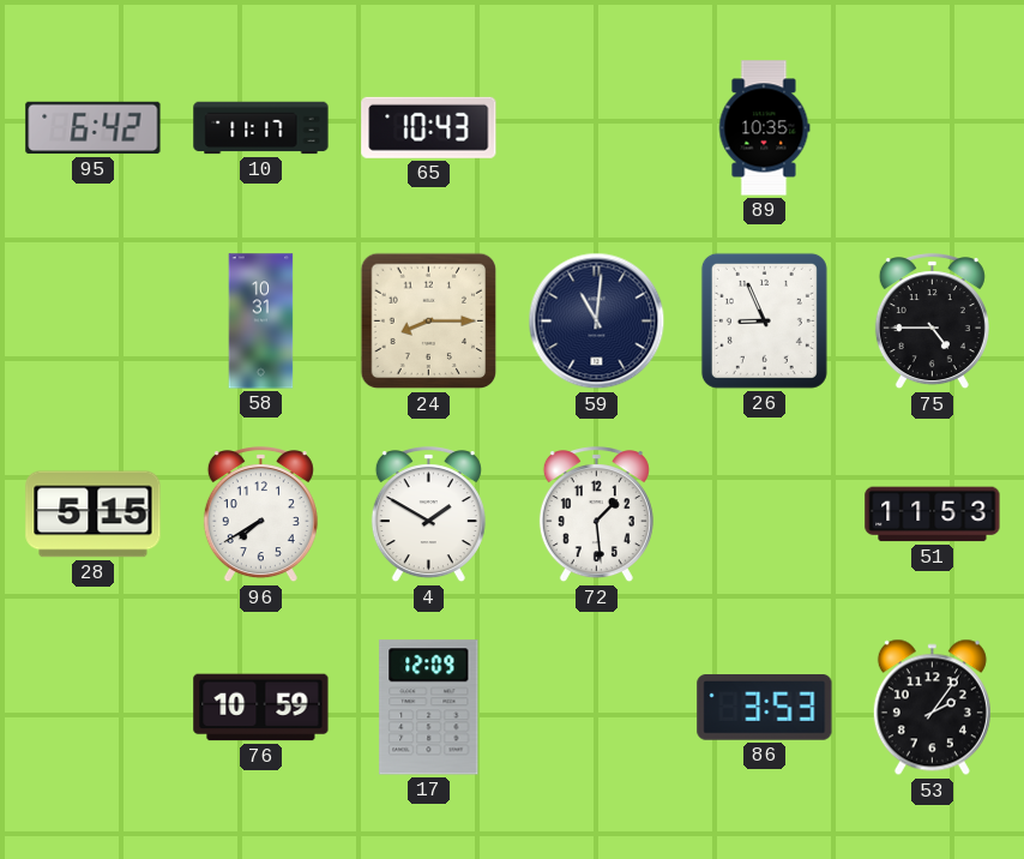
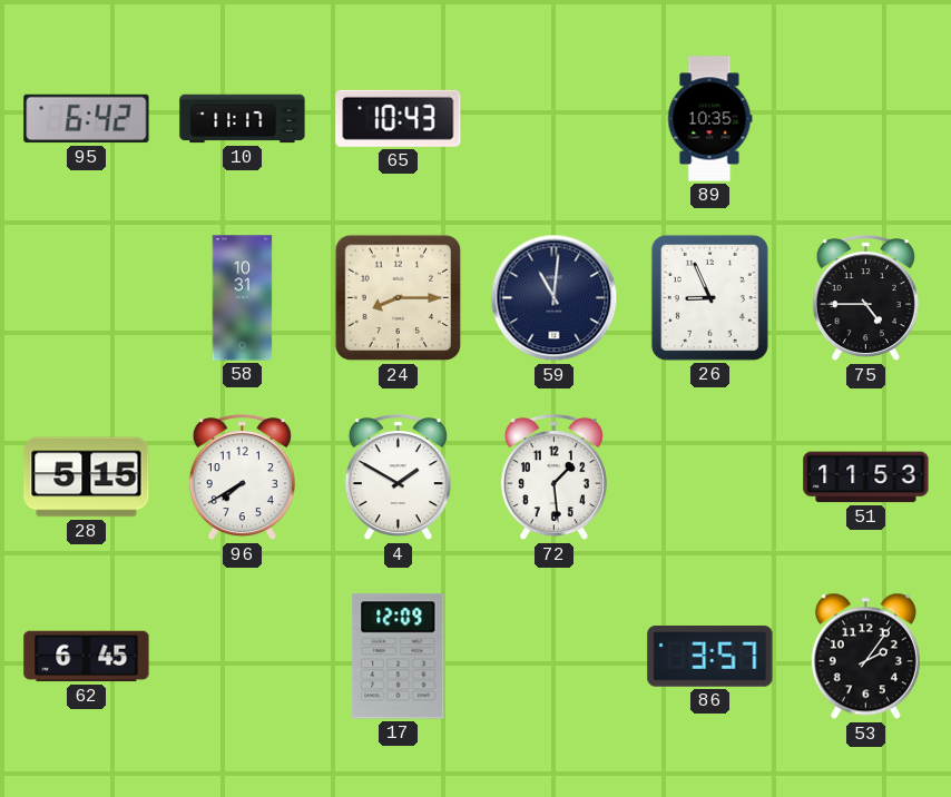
62: none -> 6:45
76: 10:59 -> none
86: 3:53 -> 3:57
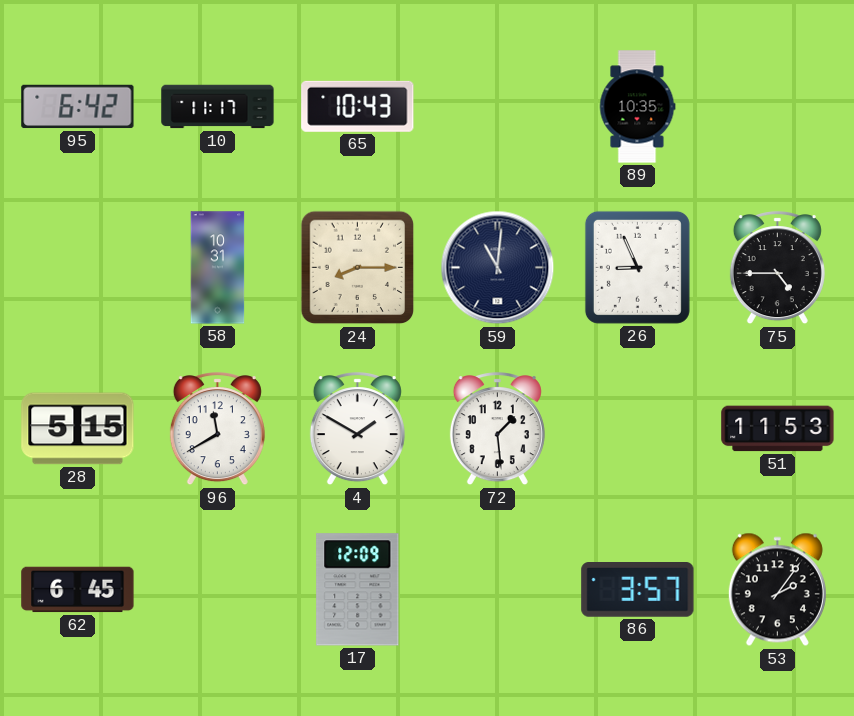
96: 7:40 -> 11:40
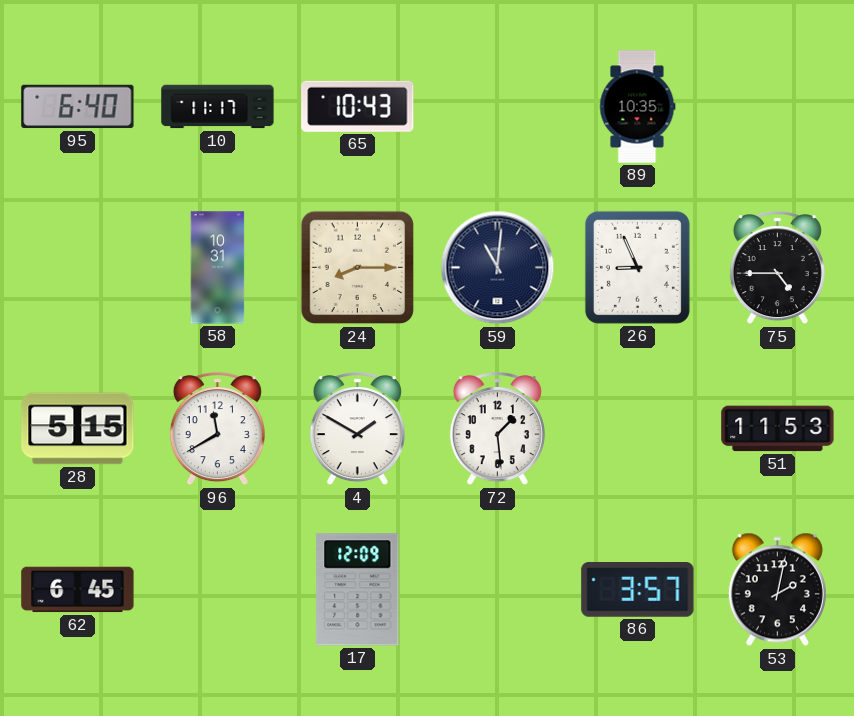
95: 6:42 -> 6:40
53: 2:06 -> 2:02
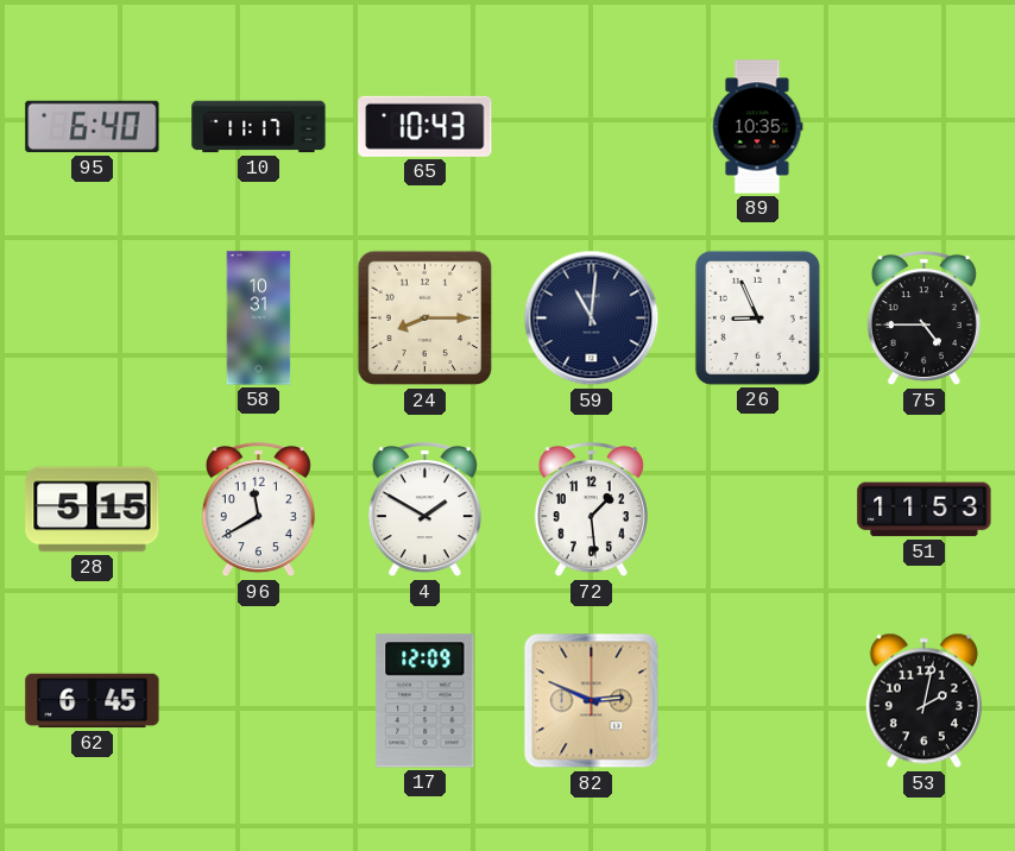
82: none -> 2:49
86: 3:57 -> none
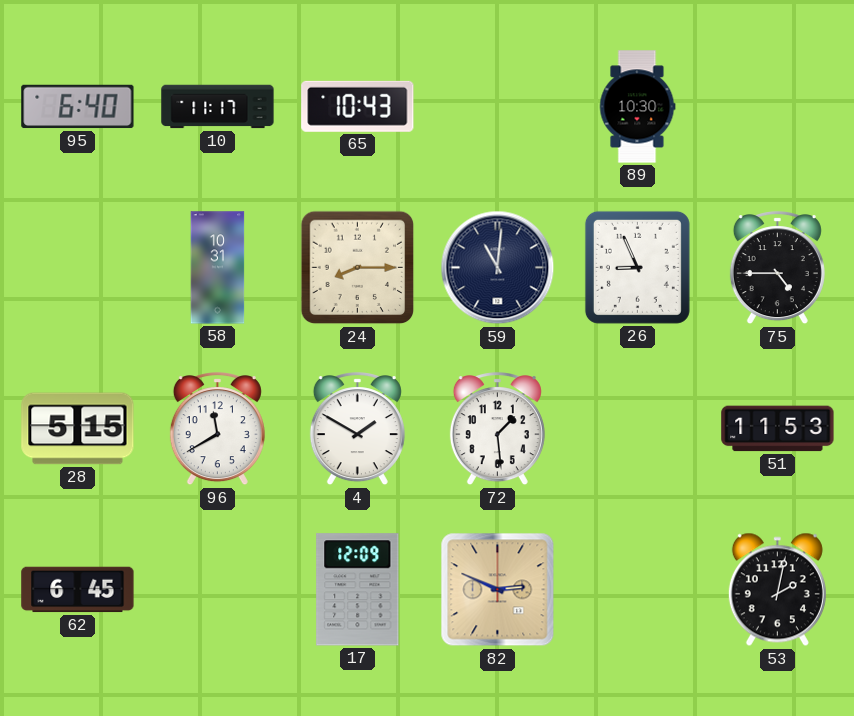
89: 10:35 -> 10:30
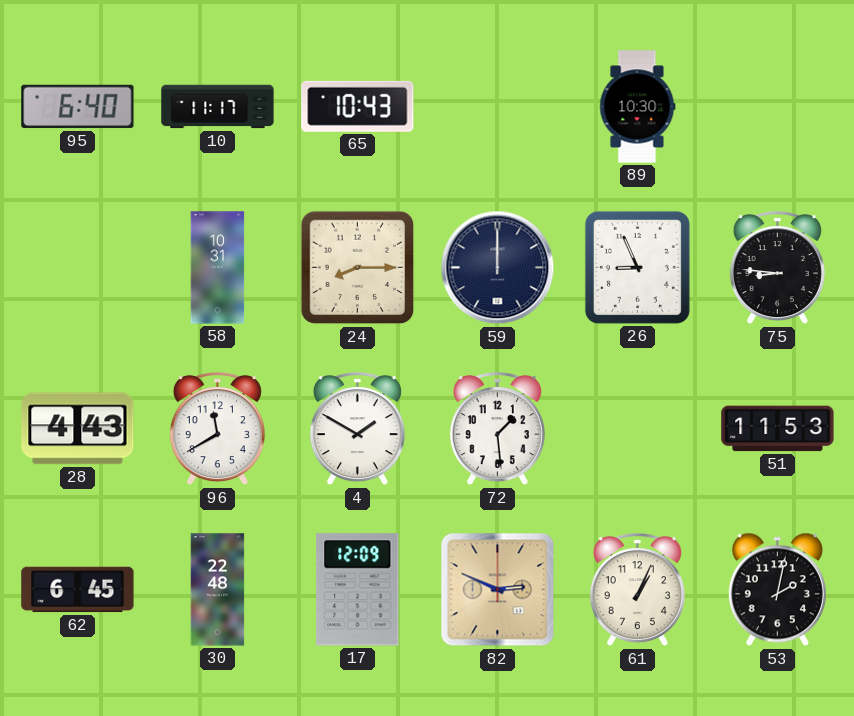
59: 11:01 -> 12:00
75: 4:45 -> 8:46
28: 5:15 -> 4:43
30: none -> 22:48
61: none -> 1:04
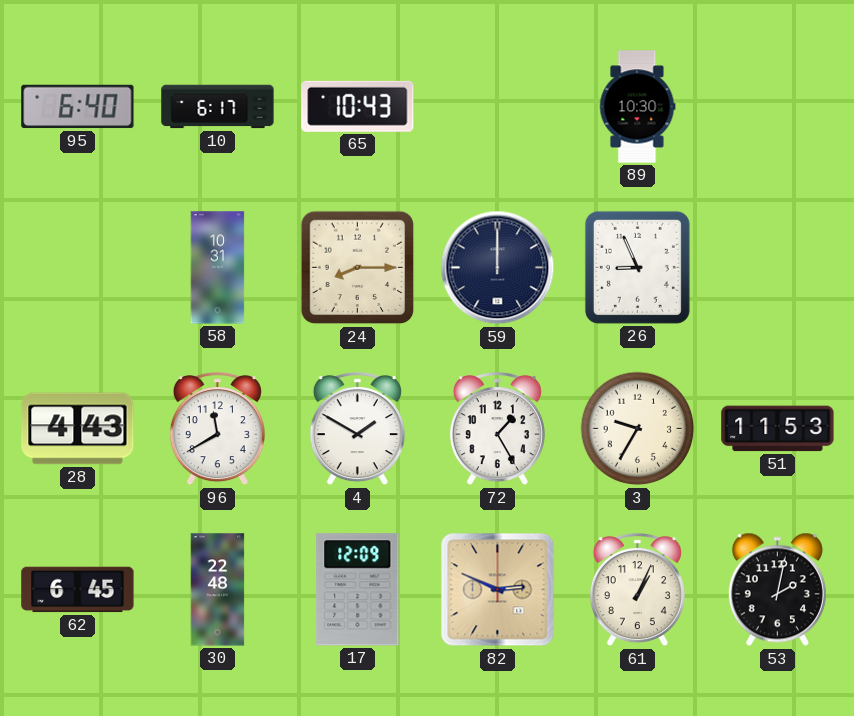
10: 11:17 -> 6:17
75: 8:46 -> none
72: 1:29 -> 1:25
3: none -> 9:35
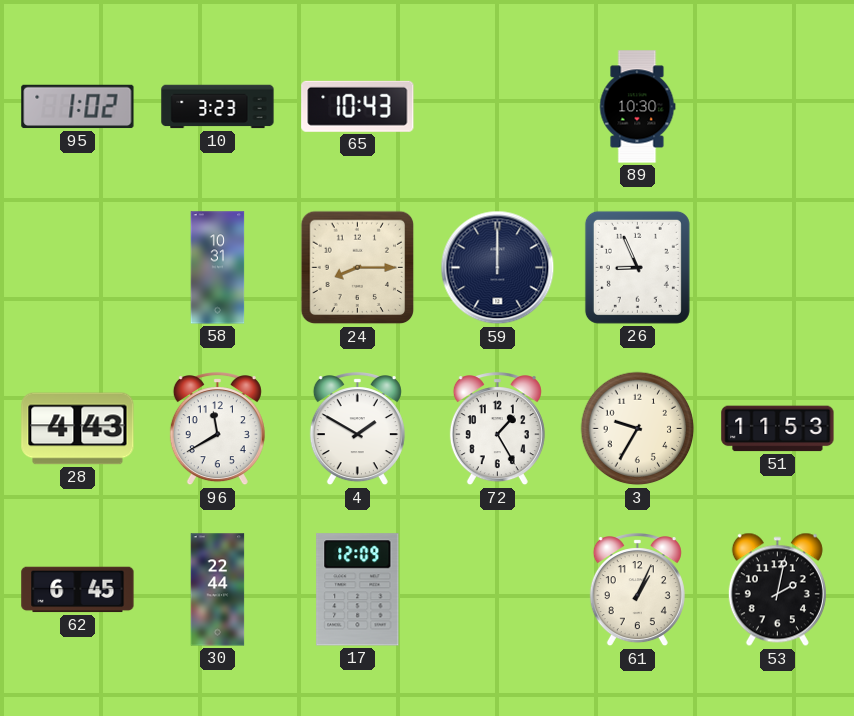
95: 6:40 -> 1:02
10: 6:17 -> 3:23
30: 22:48 -> 22:44
82: 2:49 -> none
